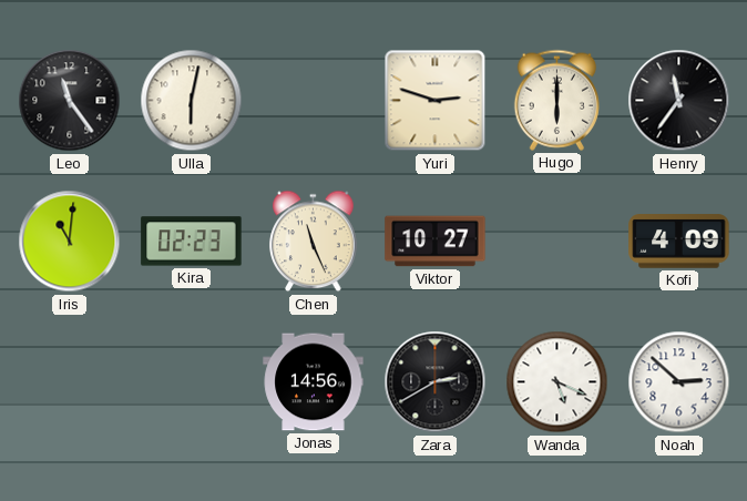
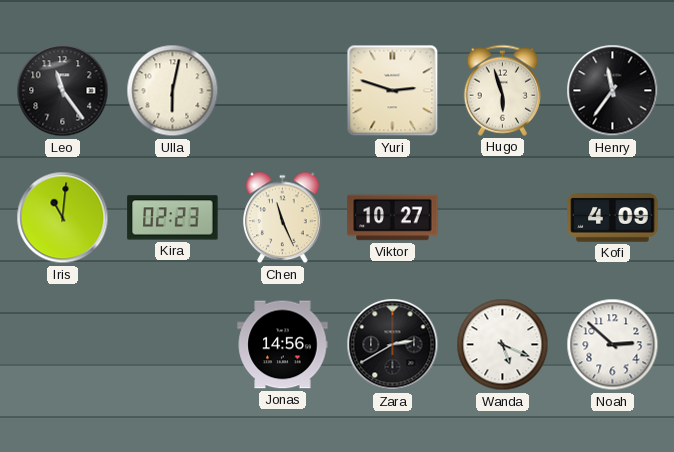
Hugo: 6:00 -> 5:57
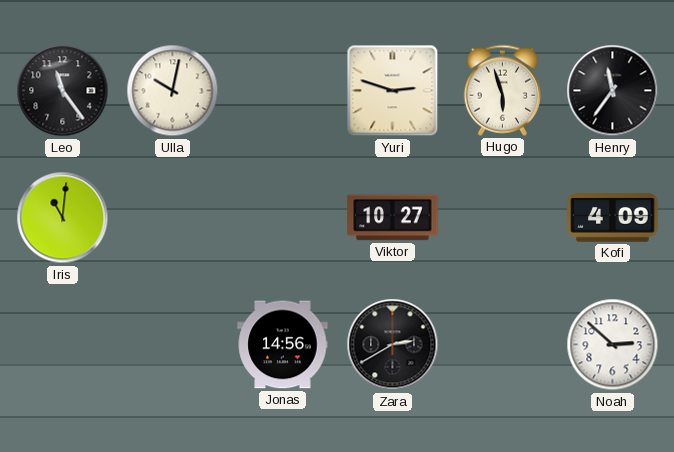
Ulla: 6:02 -> 10:02
Kira: 02:23 -> none
Chen: 11:26 -> none
Wanda: 5:19 -> none
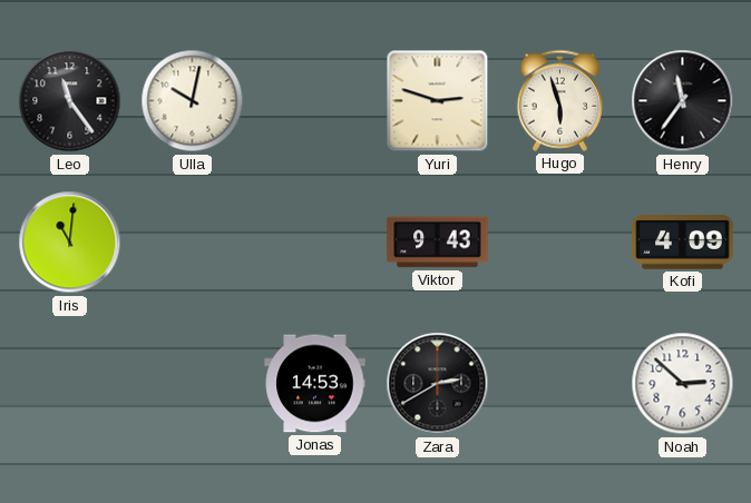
Viktor: 10:27 -> 9:43
Jonas: 14:56 -> 14:53
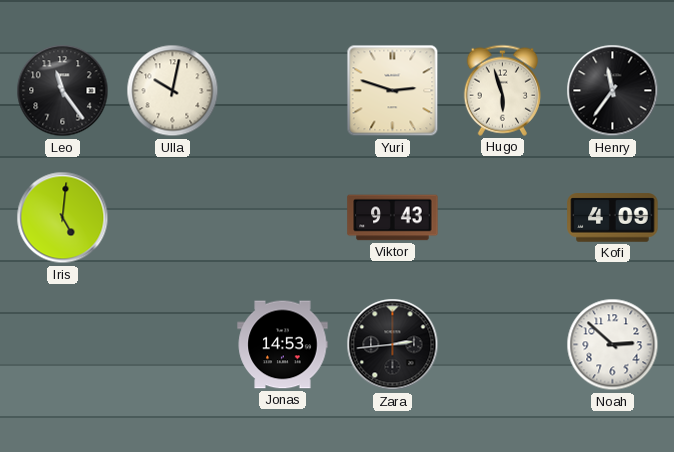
Iris: 11:01 -> 5:01
Zara: 2:40 -> 2:44
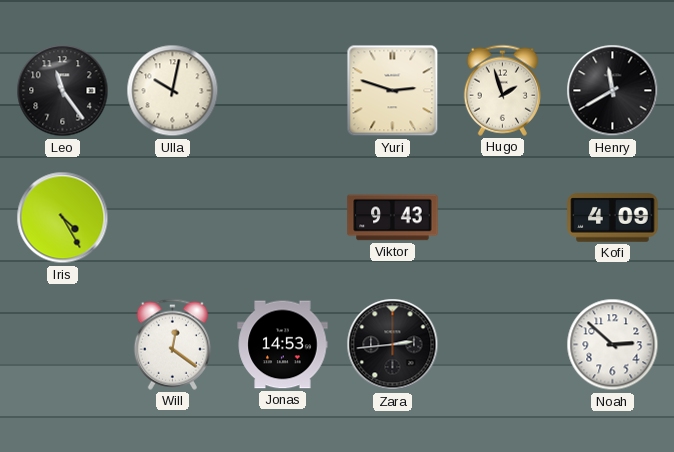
Hugo: 5:57 -> 1:57
Henry: 11:36 -> 11:40
Iris: 5:01 -> 4:25
Will: none -> 12:21
